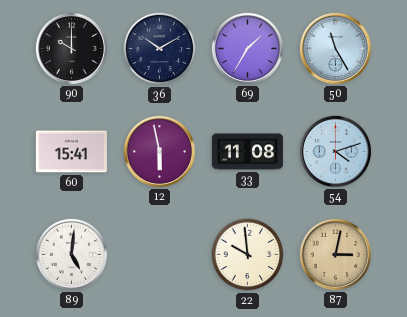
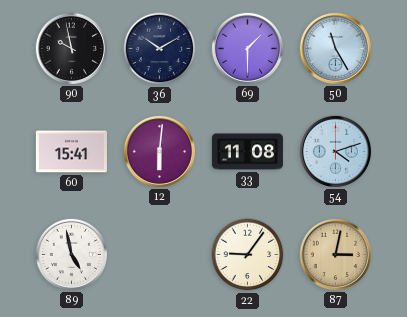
90: 10:00 -> 9:58
69: 1:35 -> 1:30
12: 5:58 -> 6:01
89: 5:01 -> 4:58
22: 9:59 -> 9:06
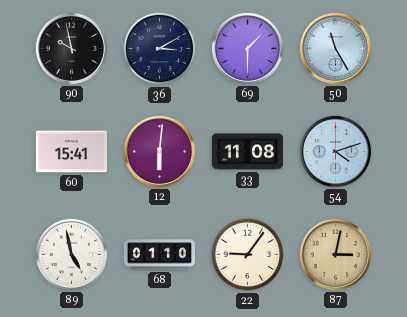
36: 10:10 -> 3:10
68: none -> 01:10
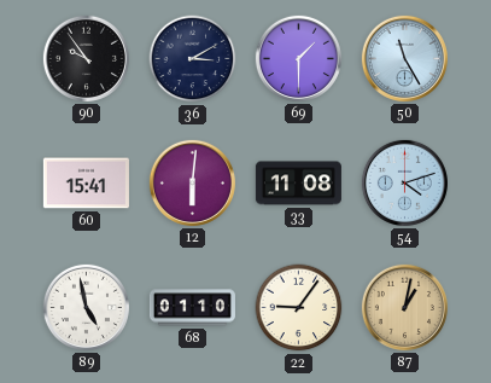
90: 9:58 -> 9:54
87: 3:02 -> 1:02
